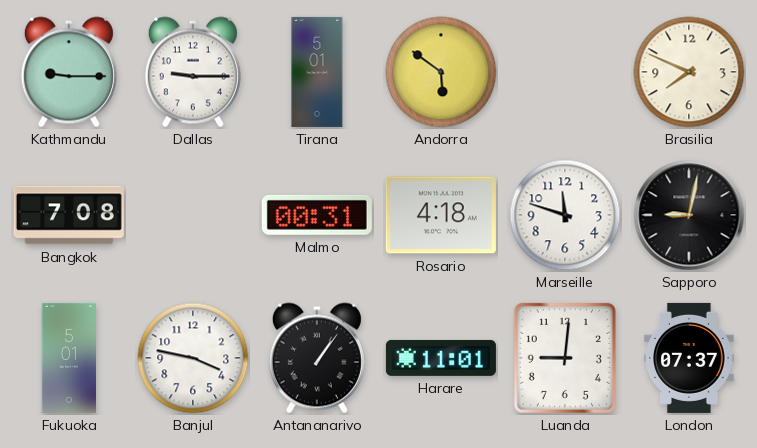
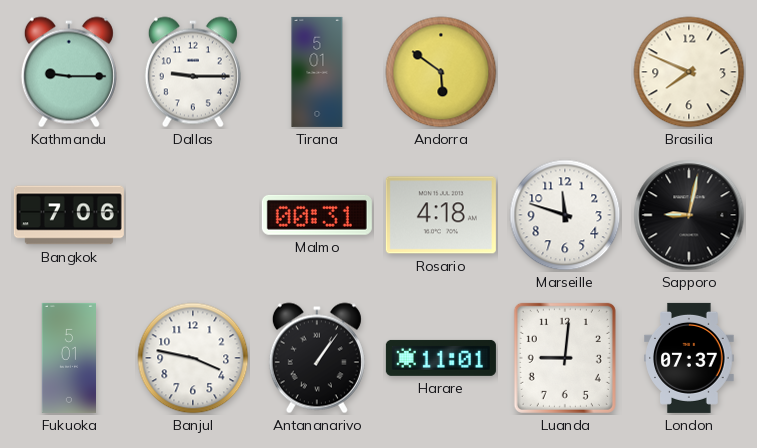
Bangkok: 7:08 -> 7:06
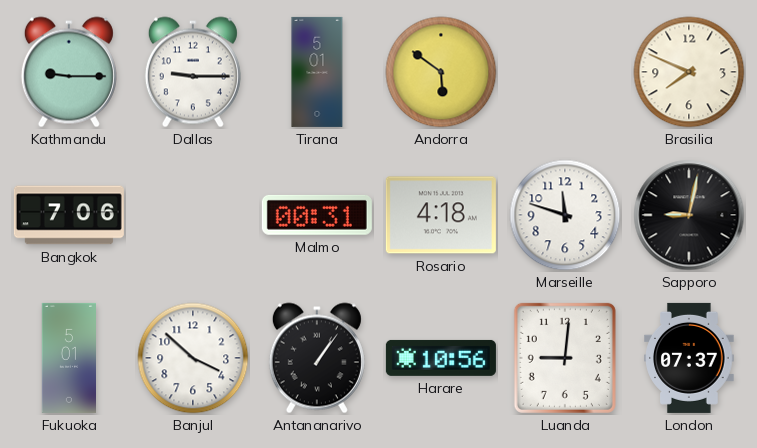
Banjul: 3:47 -> 3:52
Harare: 11:01 -> 10:56
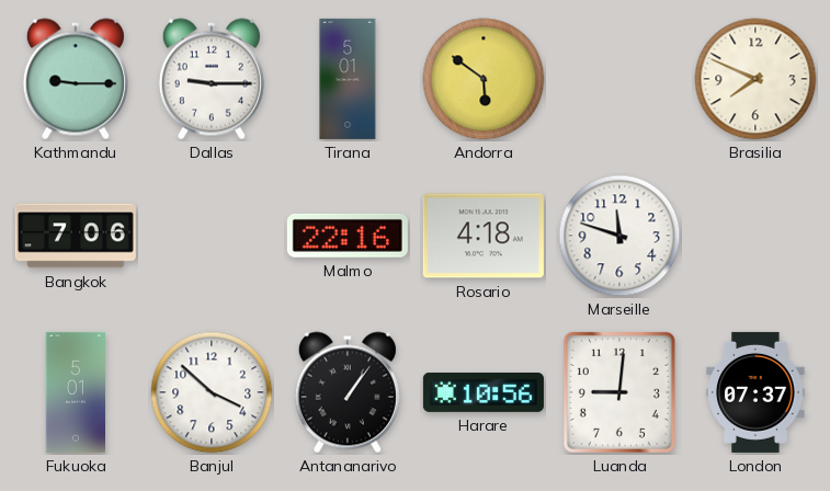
Malmo: 00:31 -> 22:16
Sapporo: 9:02 -> none
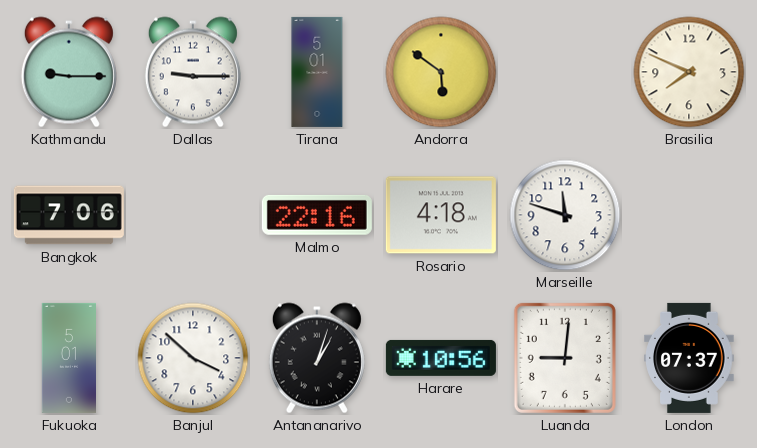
Antananarivo: 1:06 -> 1:03
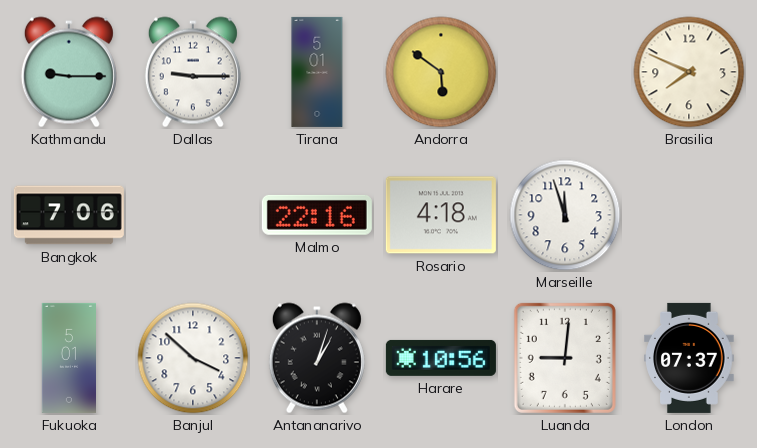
Marseille: 11:48 -> 11:57
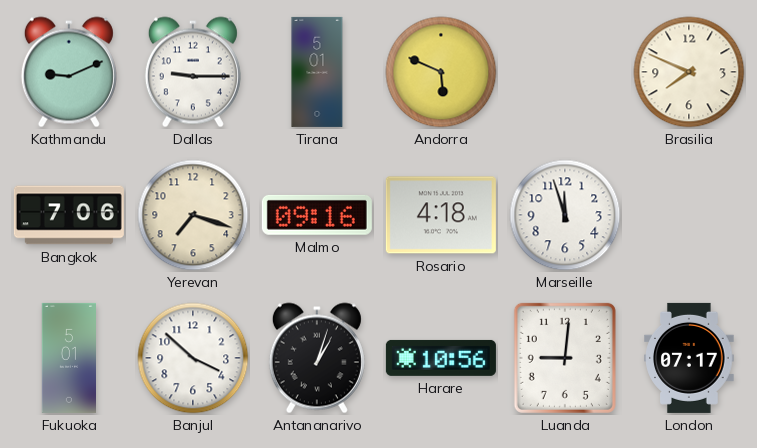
Kathmandu: 9:15 -> 9:11
Andorra: 5:51 -> 5:49
Yerevan: none -> 7:18
Malmo: 22:16 -> 09:16
London: 07:37 -> 07:17
